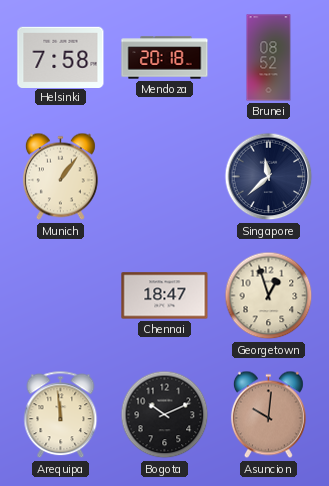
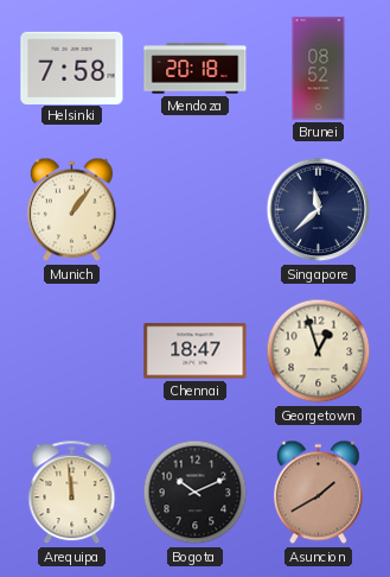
Asuncion: 10:01 -> 1:40
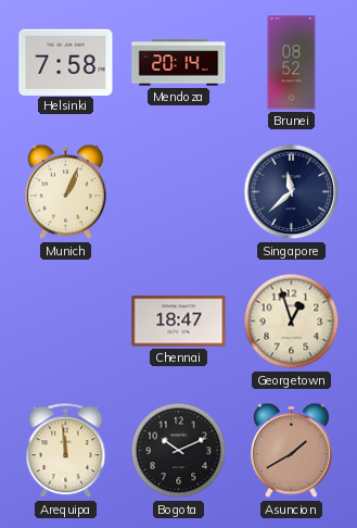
Mendoza: 20:18 -> 20:14
Munich: 1:06 -> 1:04
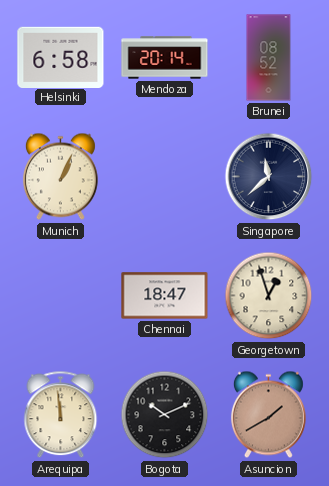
Helsinki: 7:58 -> 6:58
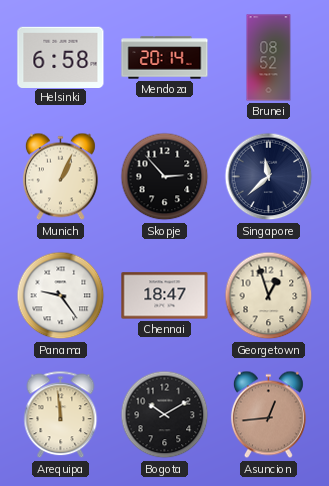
Skopje: none -> 2:53
Panama: none -> 9:24
Bogota: 10:11 -> 10:10
Asuncion: 1:40 -> 12:44
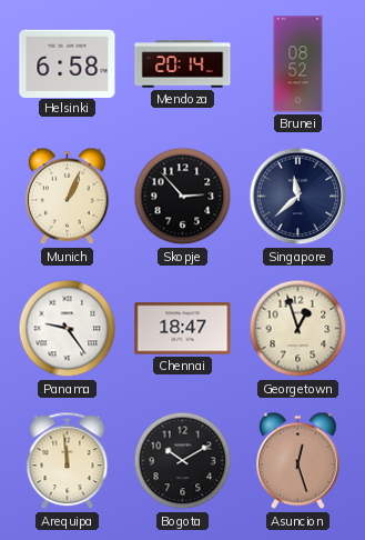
Asuncion: 12:44 -> 12:27
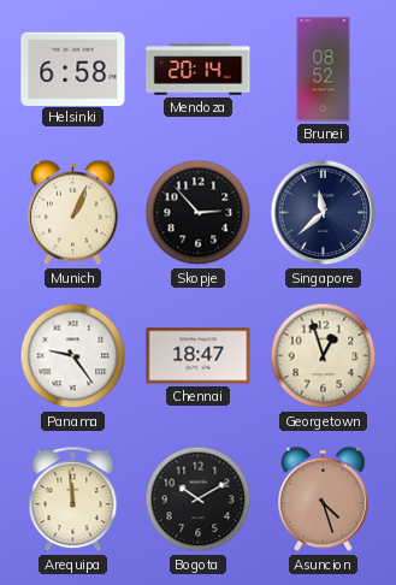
Asuncion: 12:27 -> 4:27
